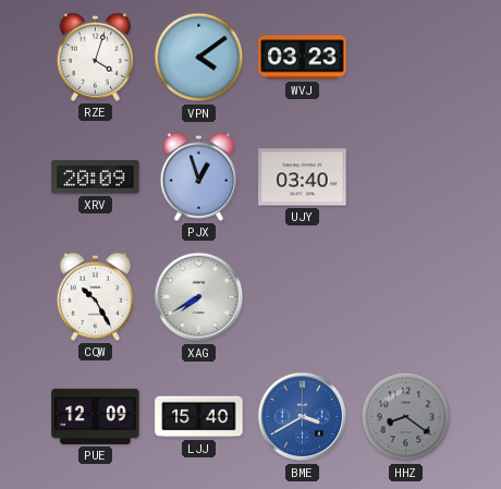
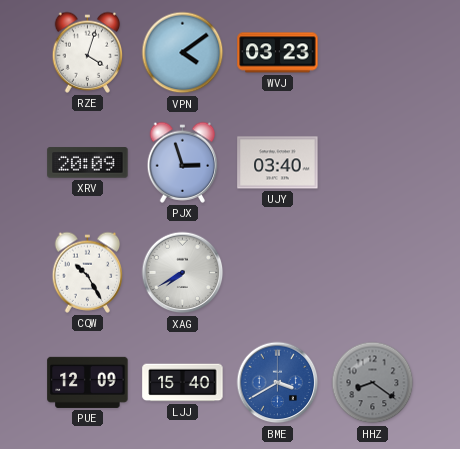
PJX: 12:57 -> 2:57
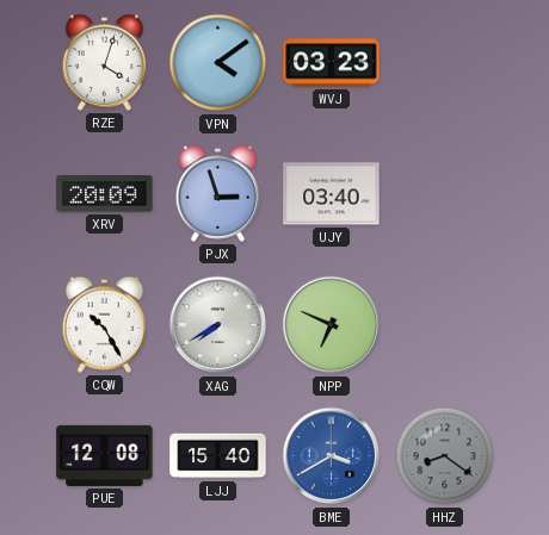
NPP: none -> 6:49
PUE: 12:09 -> 12:08
